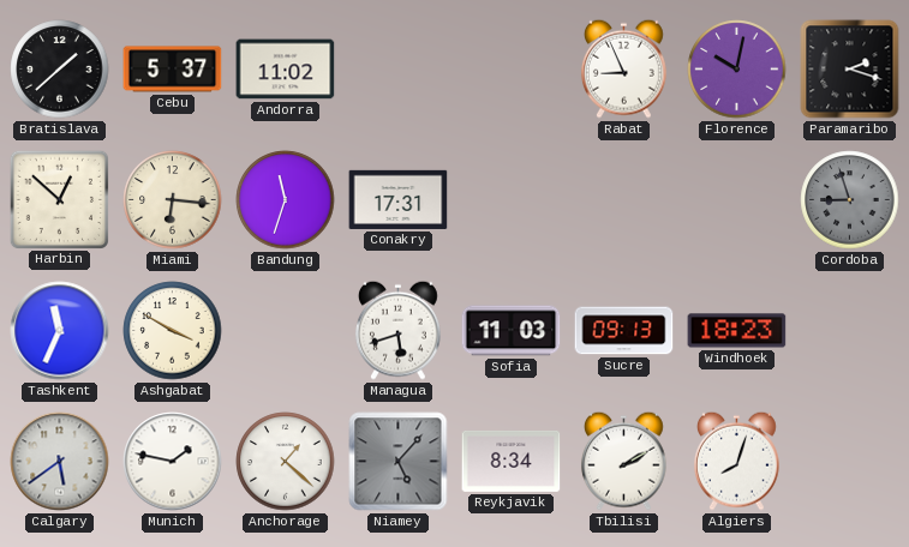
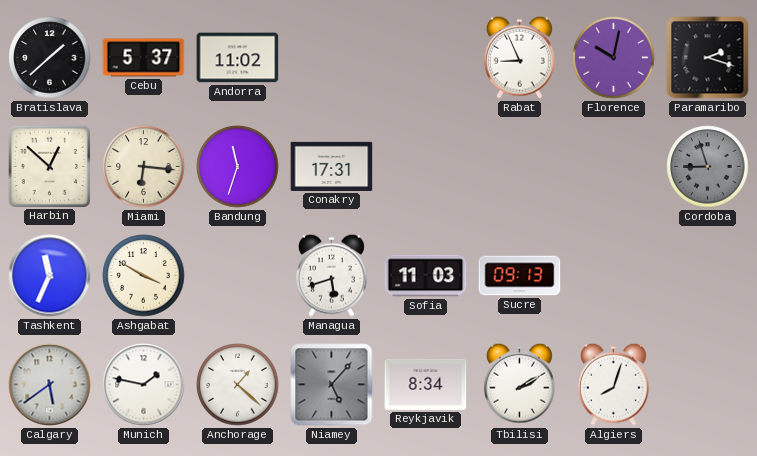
Windhoek: 18:23 -> none
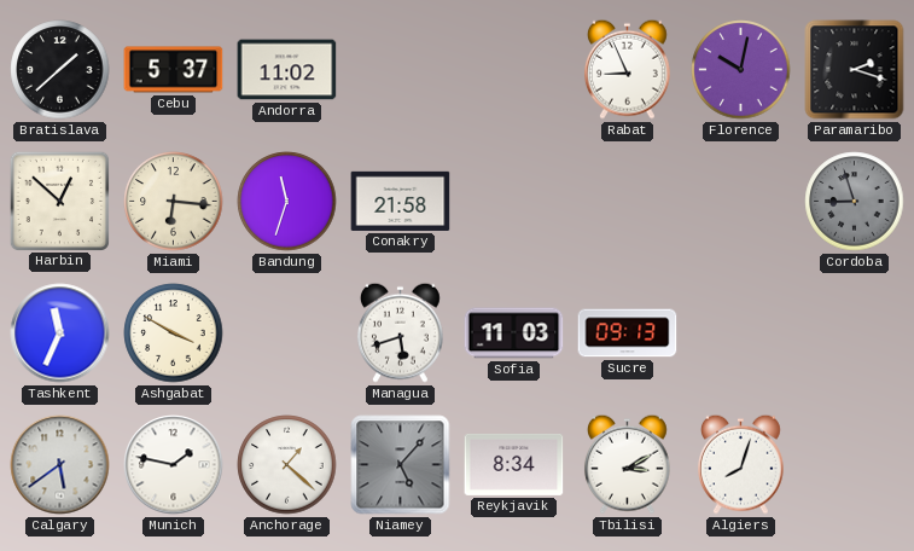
Conakry: 17:31 -> 21:58
Tbilisi: 2:10 -> 3:10
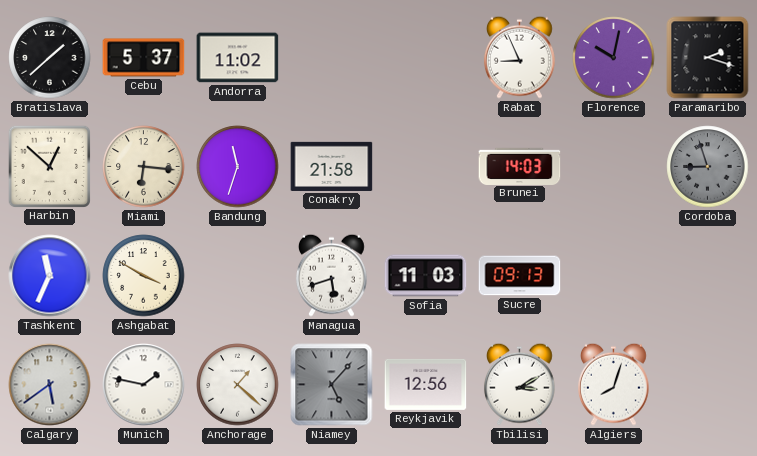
Brunei: none -> 14:03
Reykjavik: 8:34 -> 12:56
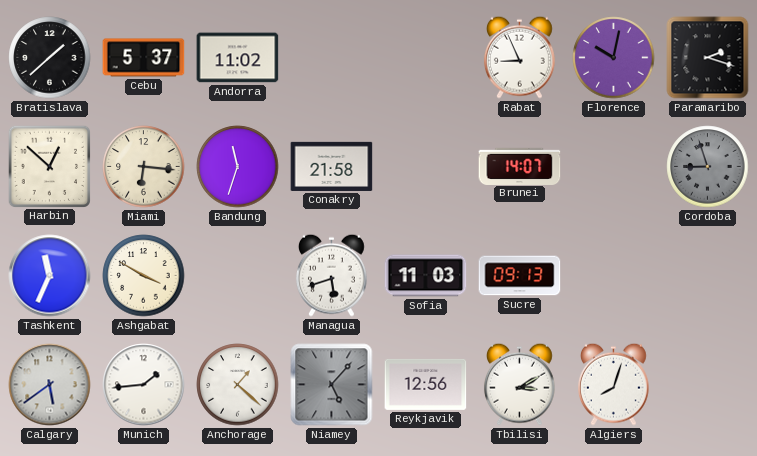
Brunei: 14:03 -> 14:07
Munich: 1:47 -> 1:44
